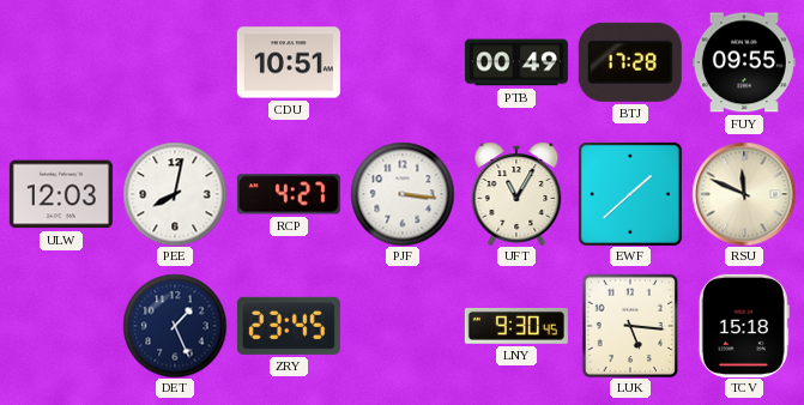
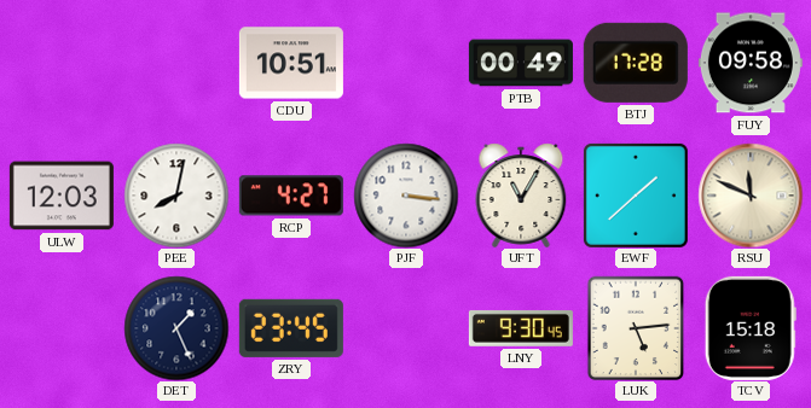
FUY: 09:55 -> 09:58
LUK: 5:16 -> 5:14
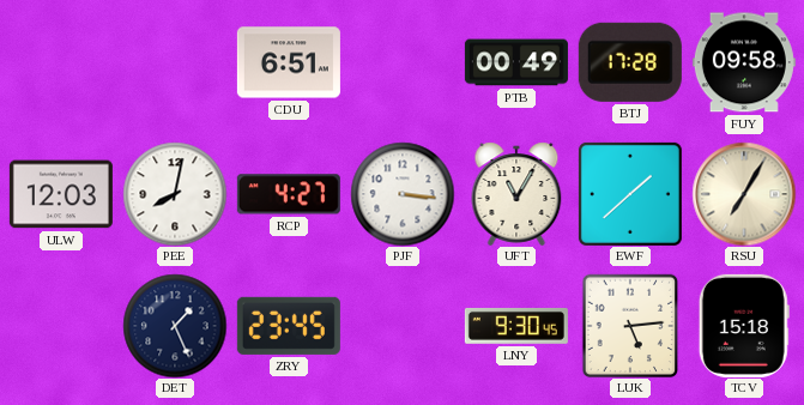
CDU: 10:51 -> 6:51
RSU: 11:49 -> 7:05
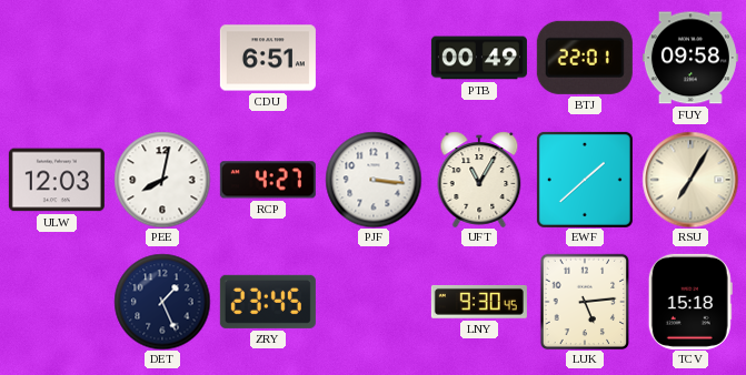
BTJ: 17:28 -> 22:01
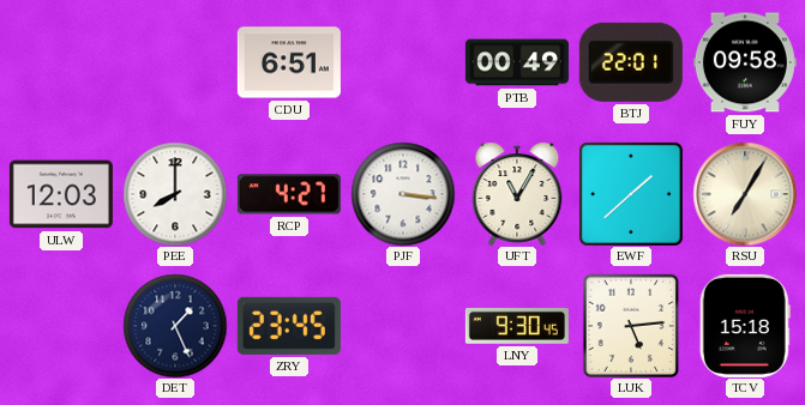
PEE: 8:02 -> 8:00
